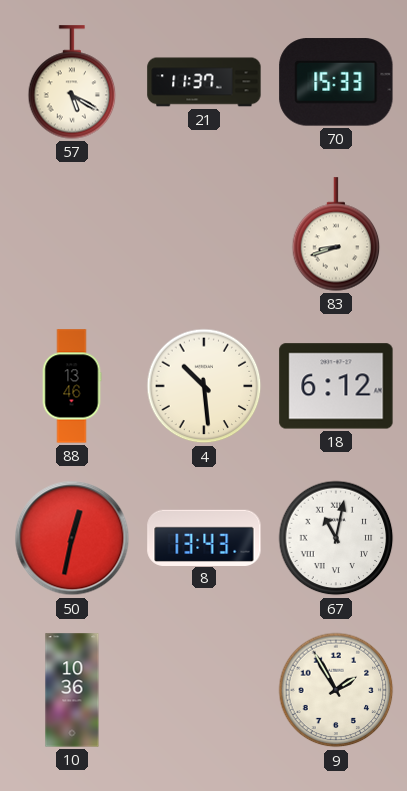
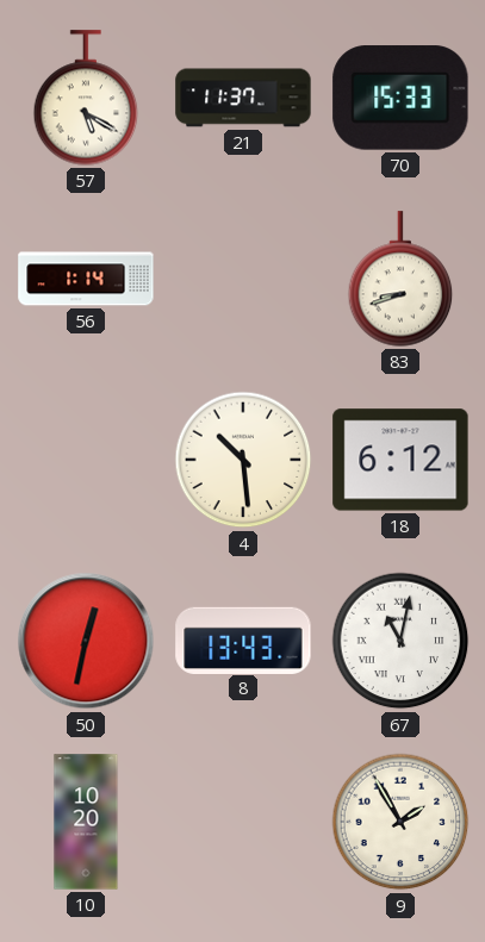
56: none -> 1:14
88: 13:46 -> none
10: 10:36 -> 10:20
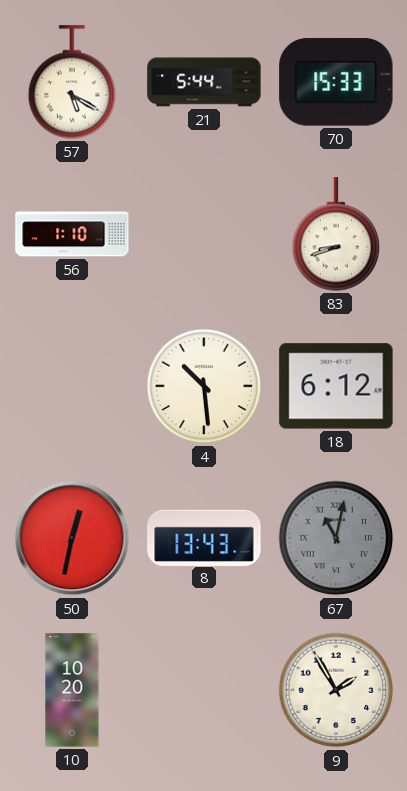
21: 11:37 -> 5:44
56: 1:14 -> 1:10
67 dial: white -> grey
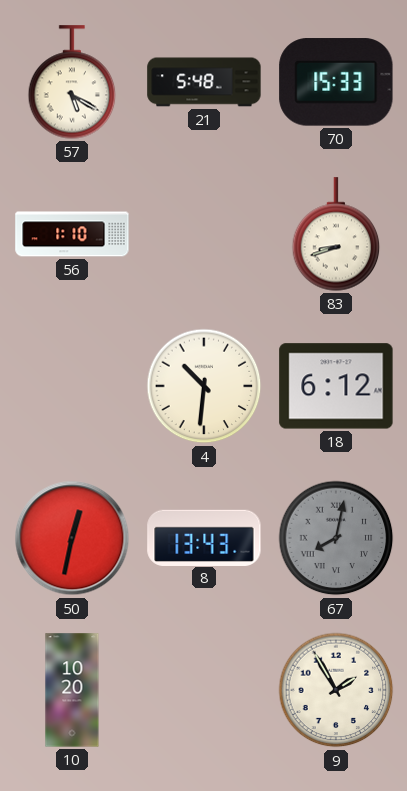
21: 5:44 -> 5:48
4: 10:29 -> 10:31
67: 11:02 -> 8:02
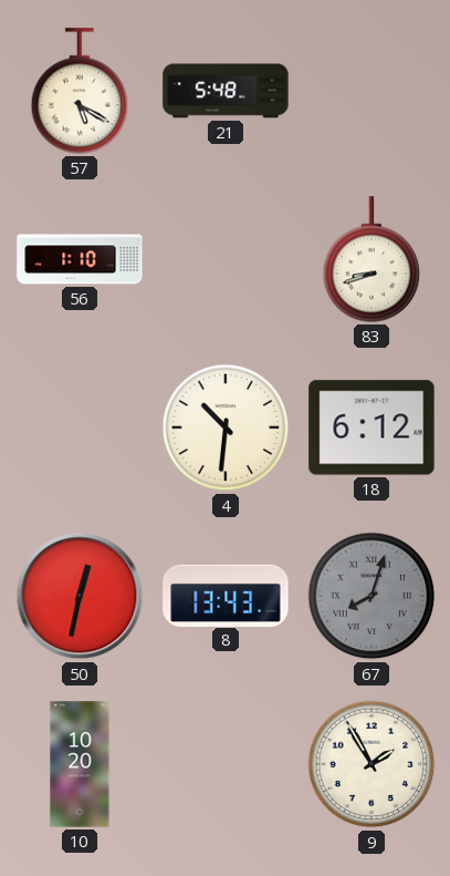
70: 15:33 -> none
67: 8:02 -> 8:03
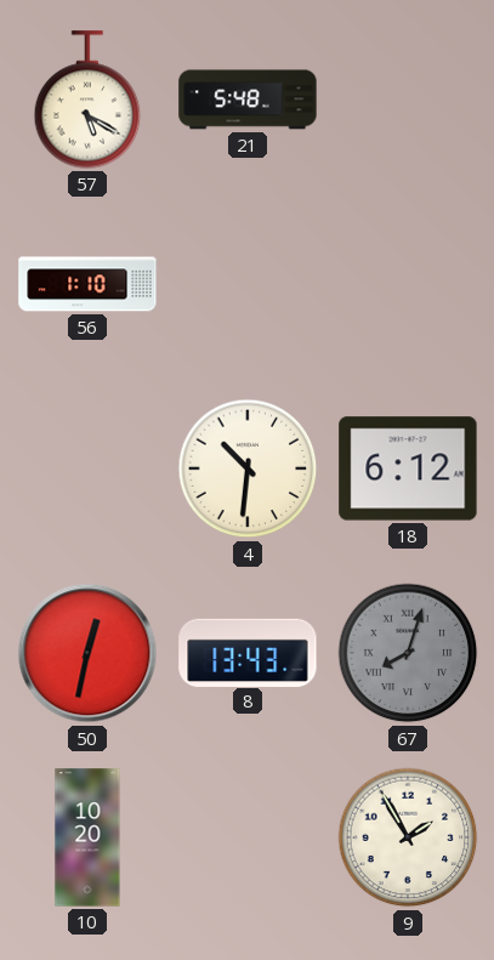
83: 8:42 -> none
